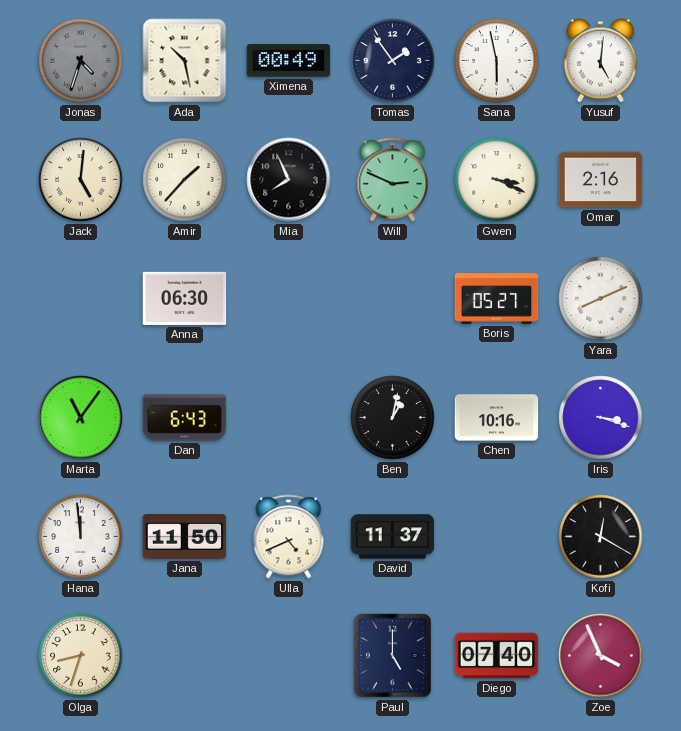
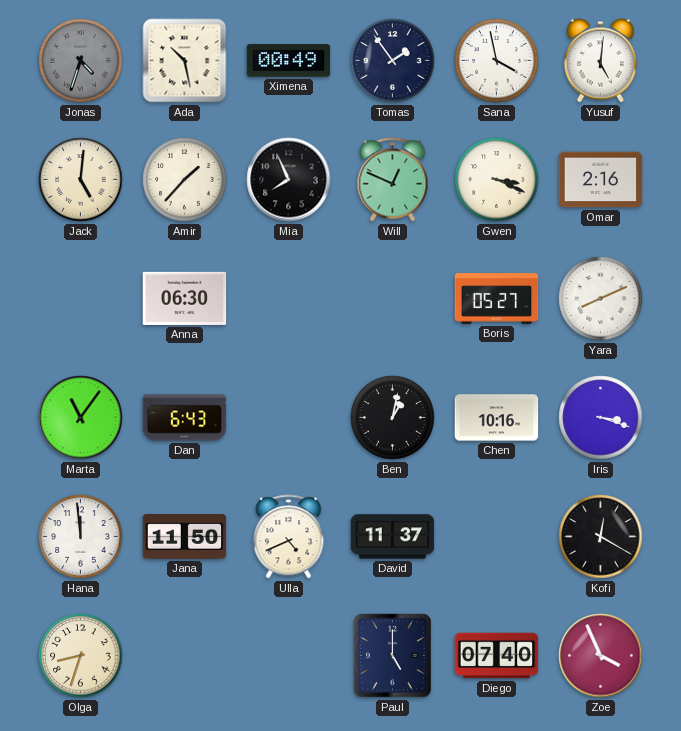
Sana: 5:58 -> 3:58
Will: 2:49 -> 12:49
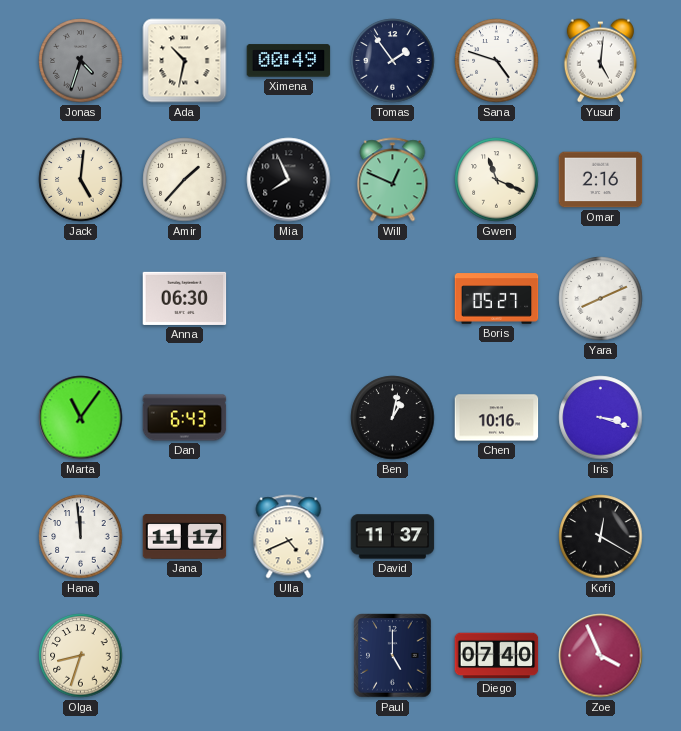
Ada: 10:28 -> 10:32
Sana: 3:58 -> 4:48
Gwen: 3:19 -> 11:19
Jana: 11:50 -> 11:17
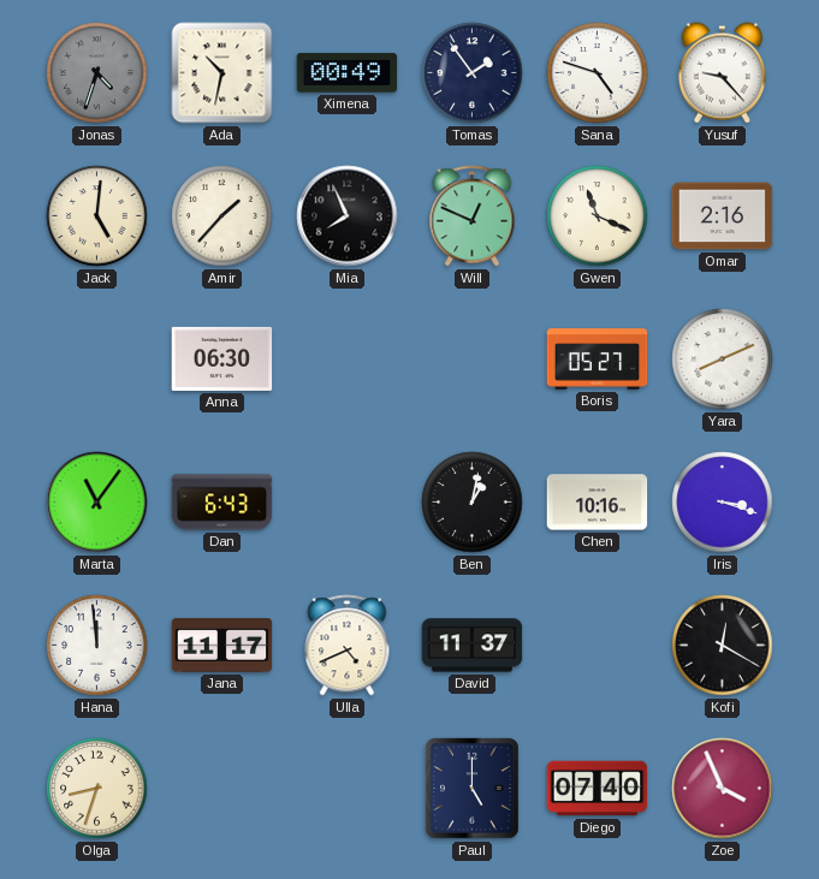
Yusuf: 5:01 -> 9:23
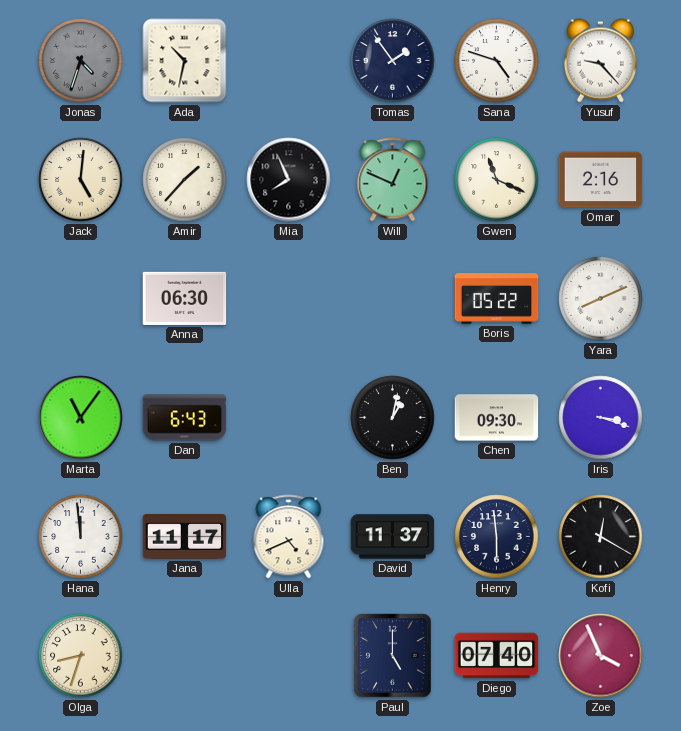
Ximena: 00:49 -> none
Boris: 05:27 -> 05:22
Chen: 10:16 -> 09:30
Henry: none -> 5:59
